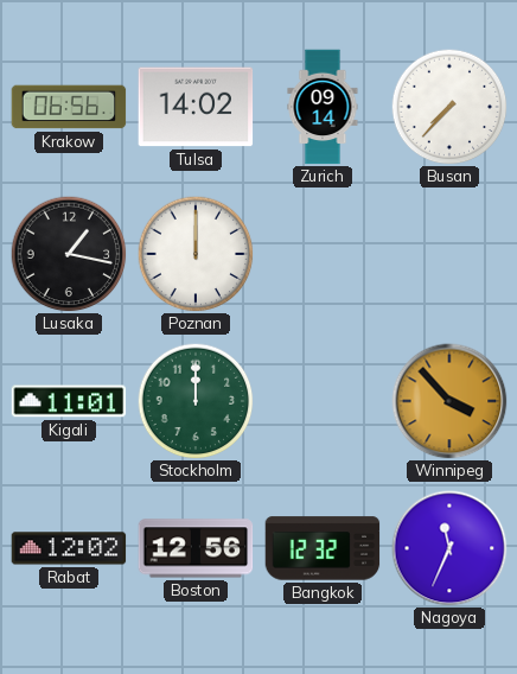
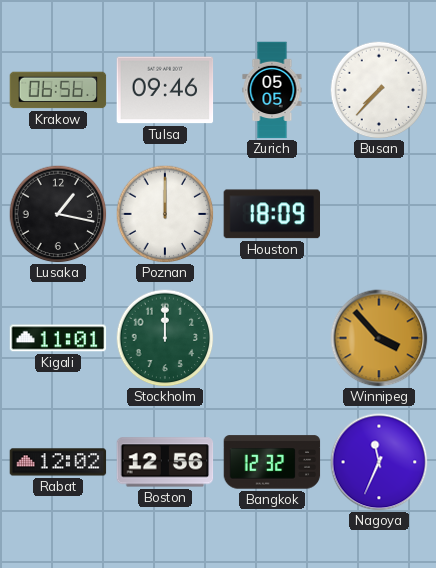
Tulsa: 14:02 -> 09:46
Zurich: 09:14 -> 05:05
Houston: none -> 18:09
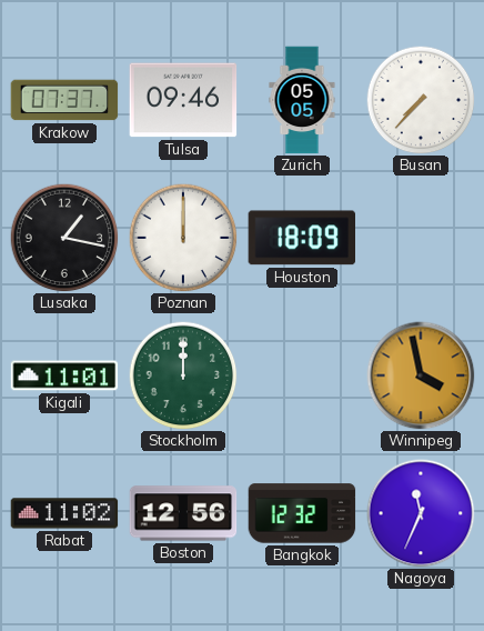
Krakow: 06:56 -> 07:37
Winnipeg: 3:53 -> 3:58
Rabat: 12:02 -> 11:02
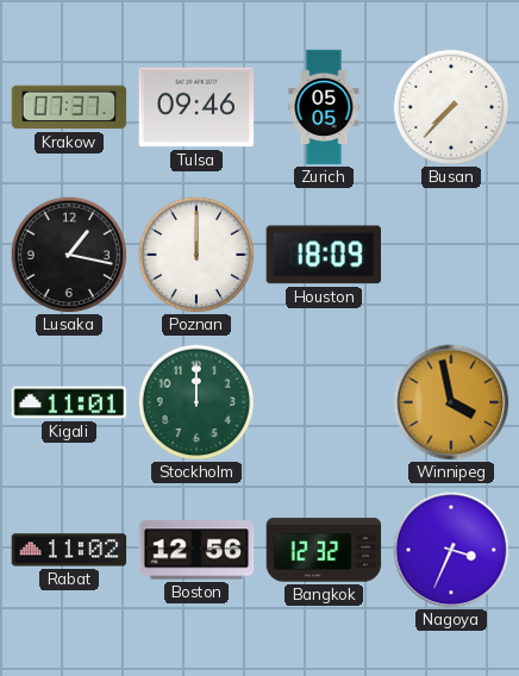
Nagoya: 11:34 -> 3:34
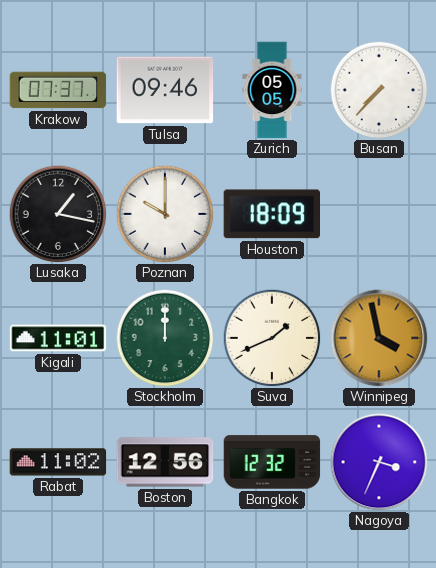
Poznan: 12:00 -> 10:00
Suva: none -> 1:41
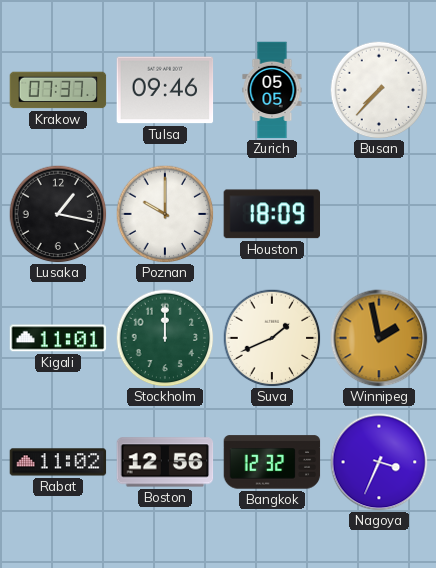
Winnipeg: 3:58 -> 1:58
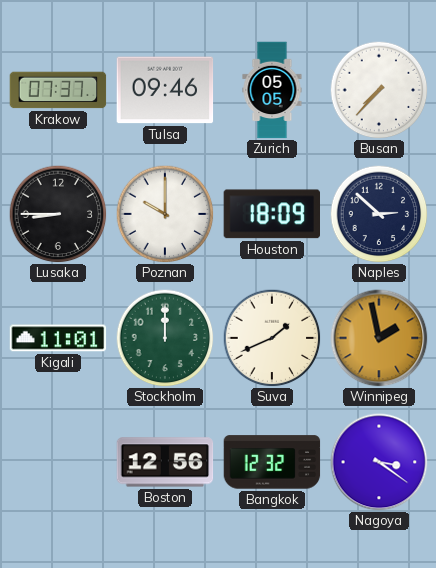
Lusaka: 1:17 -> 8:45
Naples: none -> 2:52
Rabat: 11:02 -> none
Nagoya: 3:34 -> 3:21
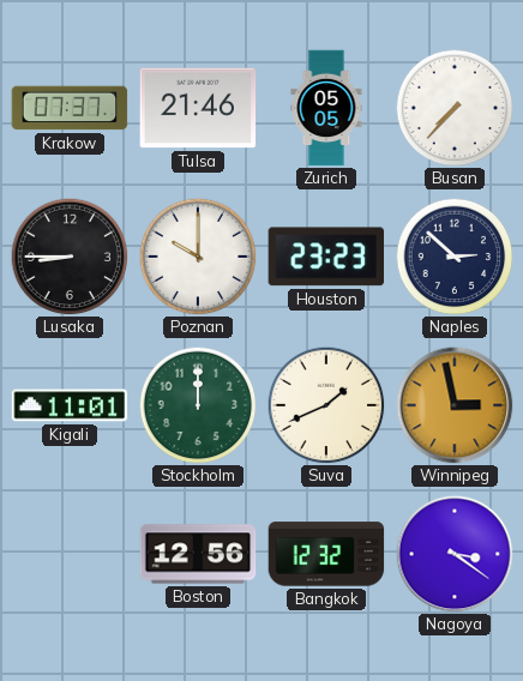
Tulsa: 09:46 -> 21:46
Houston: 18:09 -> 23:23
Winnipeg: 1:58 -> 2:58
